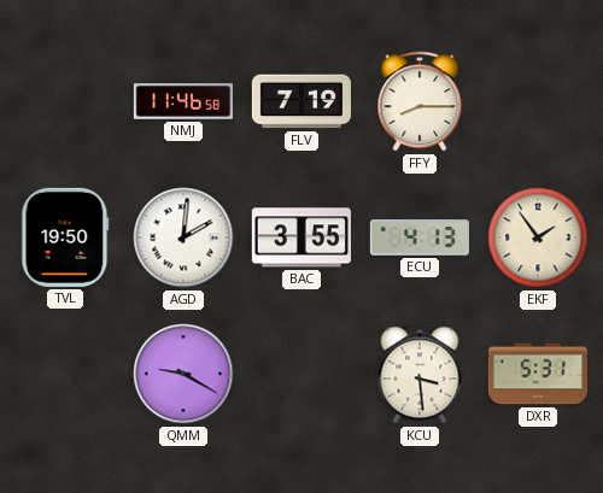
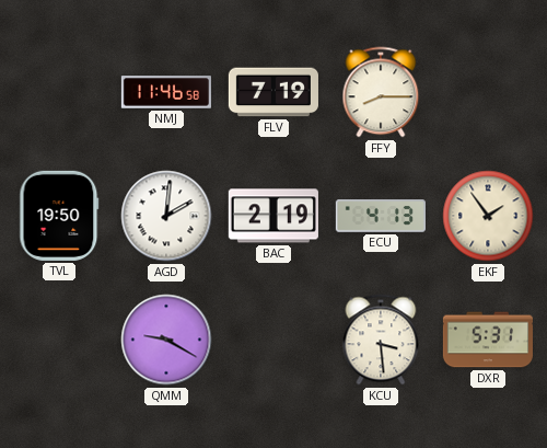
BAC: 3:55 -> 2:19
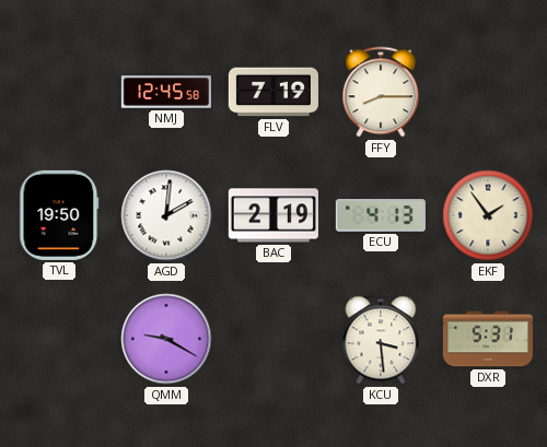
NMJ: 11:46 -> 12:45
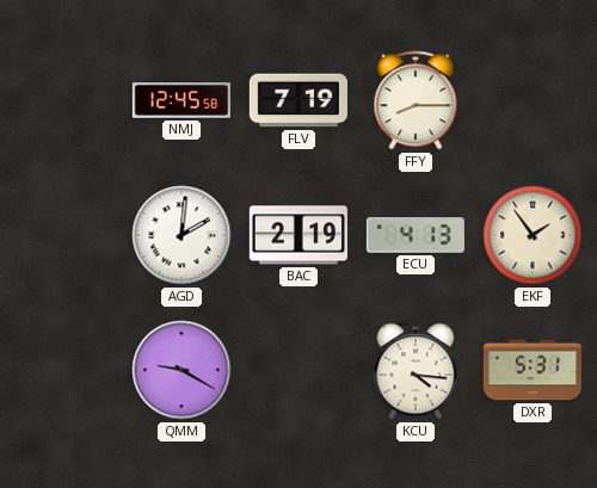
TVL: 19:50 -> none
KCU: 3:29 -> 4:16
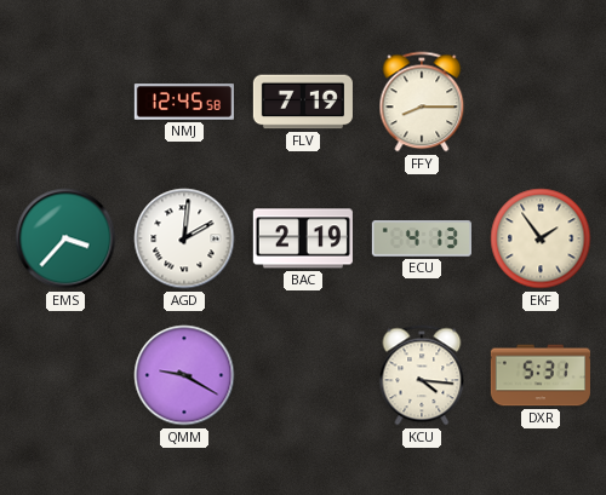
EMS: none -> 3:37
